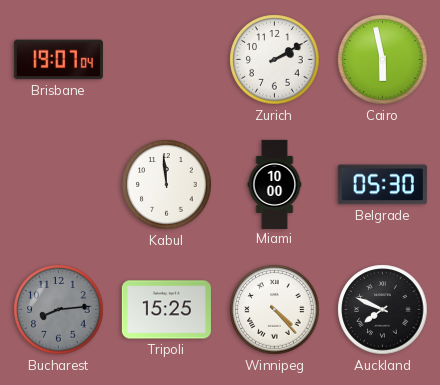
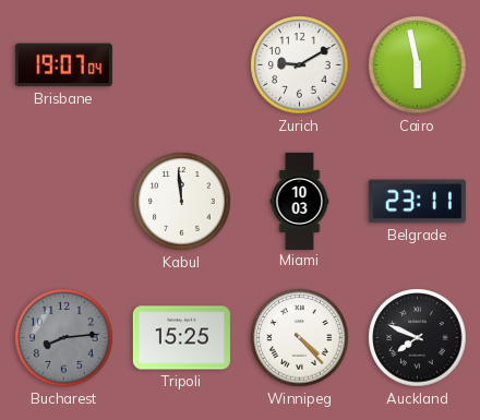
Zurich: 2:10 -> 9:10
Miami: 10:00 -> 10:03
Belgrade: 05:30 -> 23:11
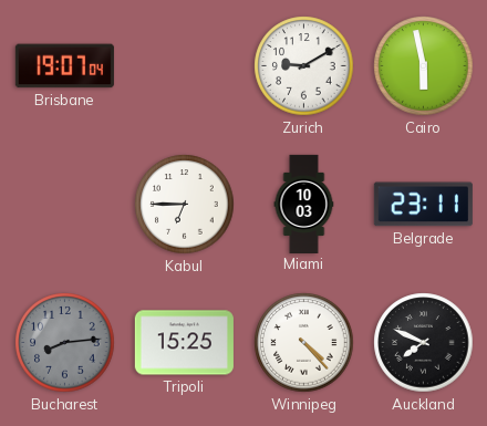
Kabul: 11:59 -> 6:45
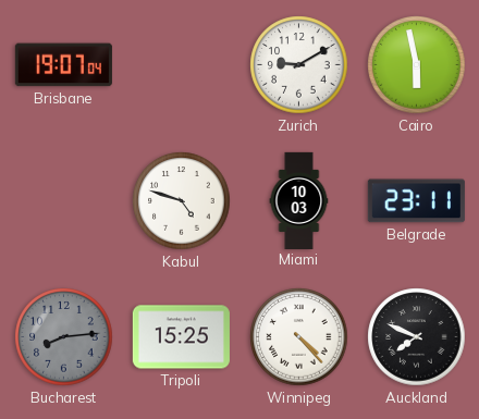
Kabul: 6:45 -> 4:48
